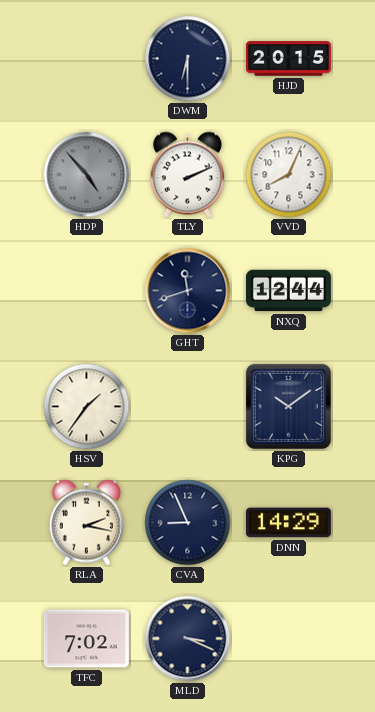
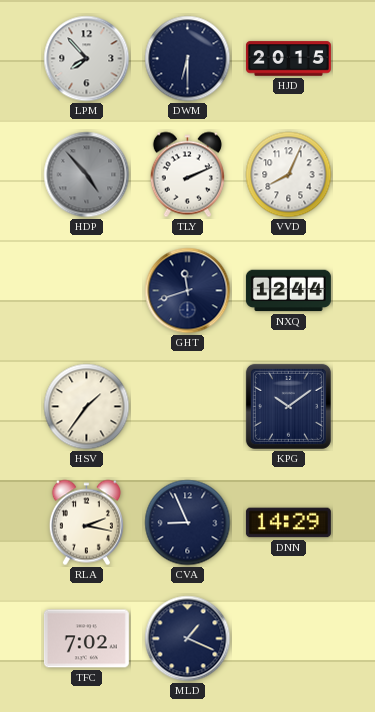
LPM: none -> 7:53
MLD: 3:19 -> 1:19
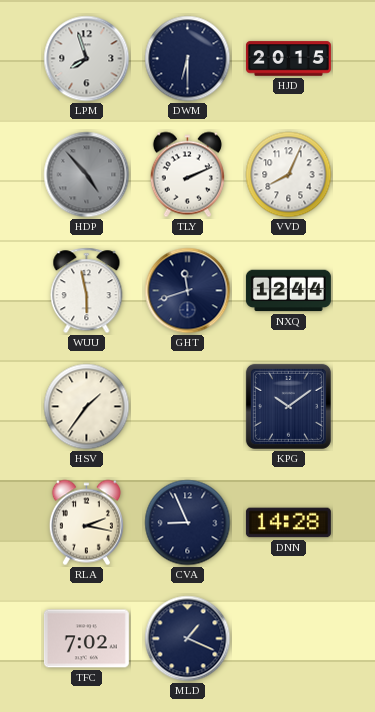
LPM: 7:53 -> 7:57
WUU: none -> 5:58
DNN: 14:29 -> 14:28
